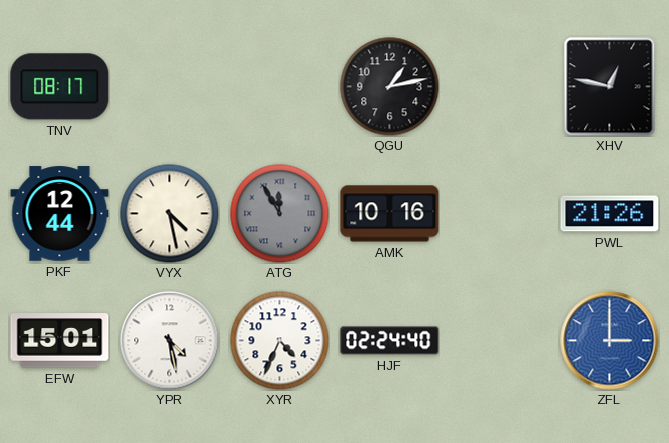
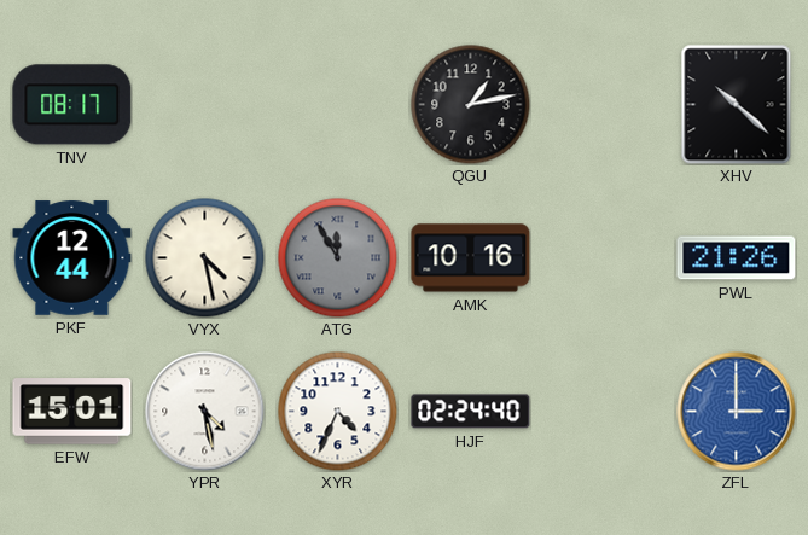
XHV: 12:47 -> 10:22
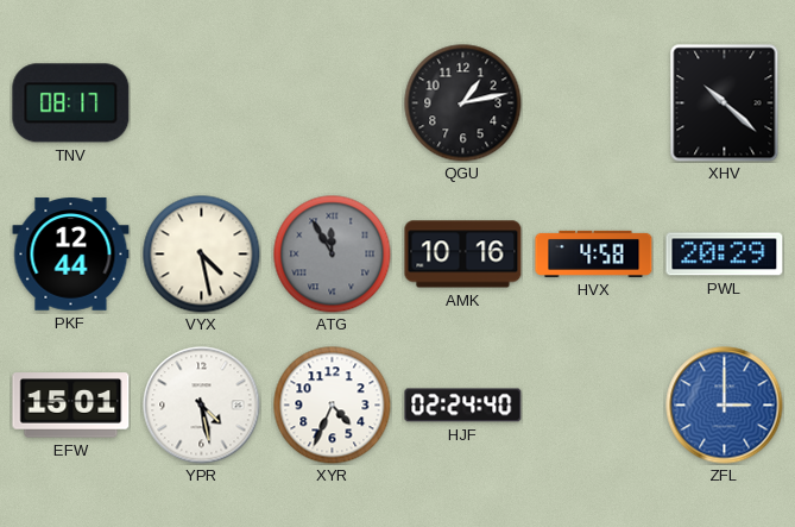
HVX: none -> 4:58
PWL: 21:26 -> 20:29
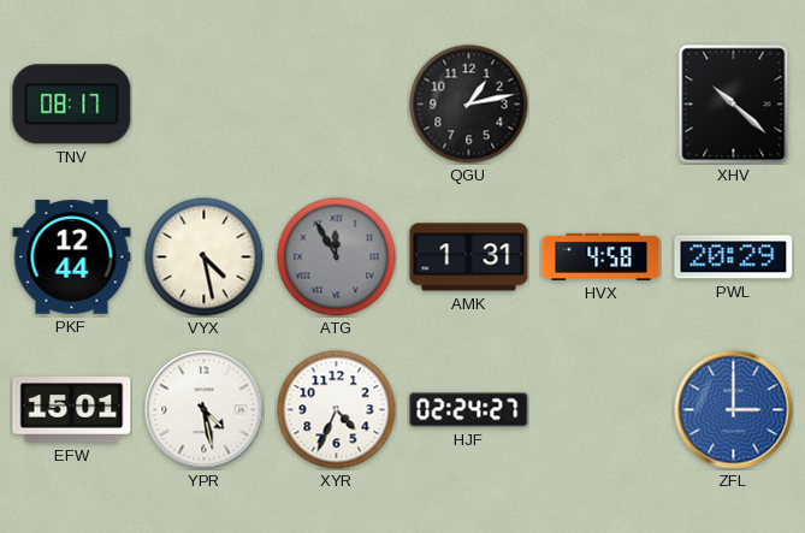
AMK: 10:16 -> 1:31
HJF: 02:24:40 -> 02:24:27
